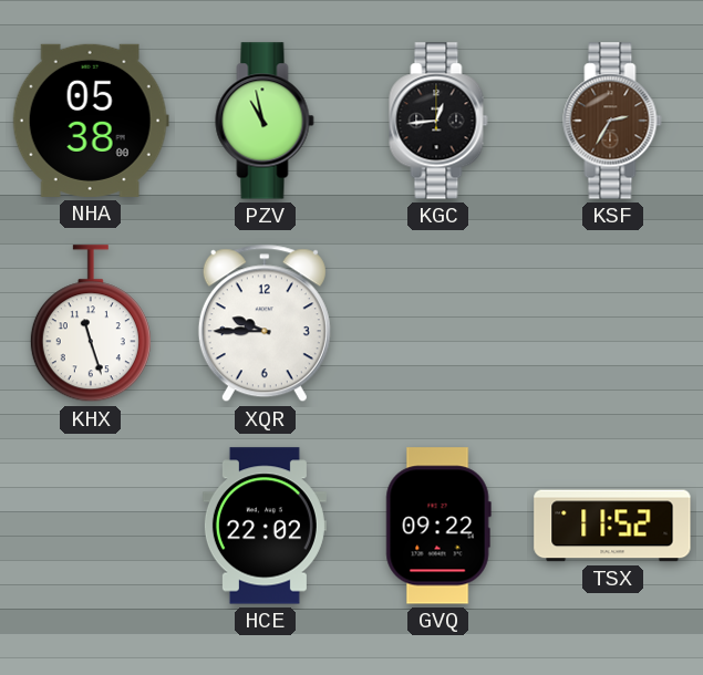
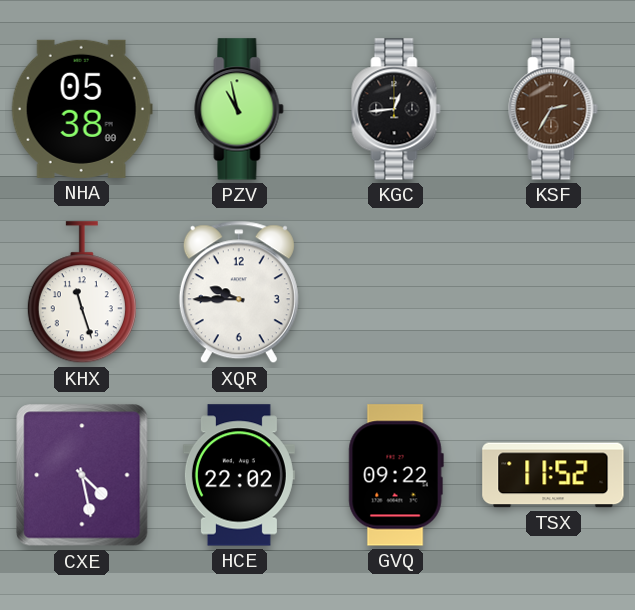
CXE: none -> 4:28
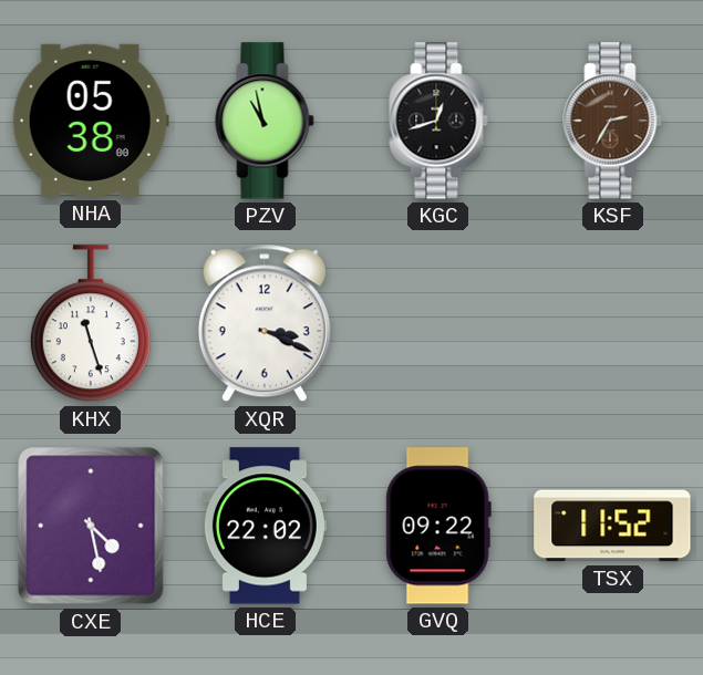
KGC: 12:44 -> 12:42
XQR: 9:45 -> 3:19
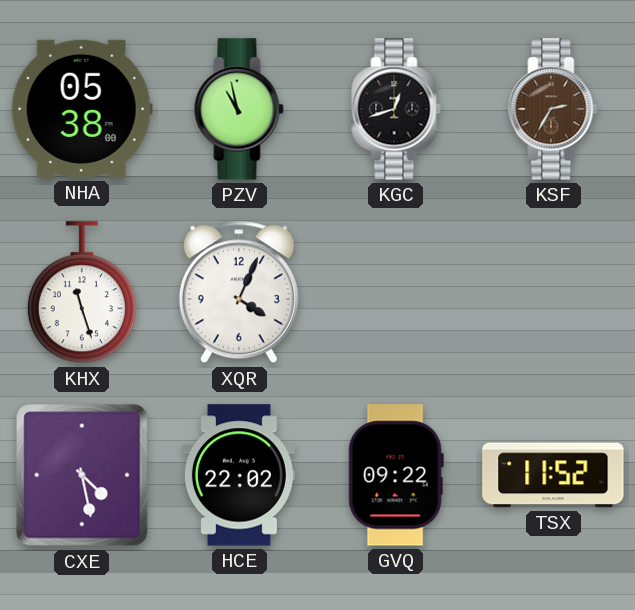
XQR: 3:19 -> 4:04
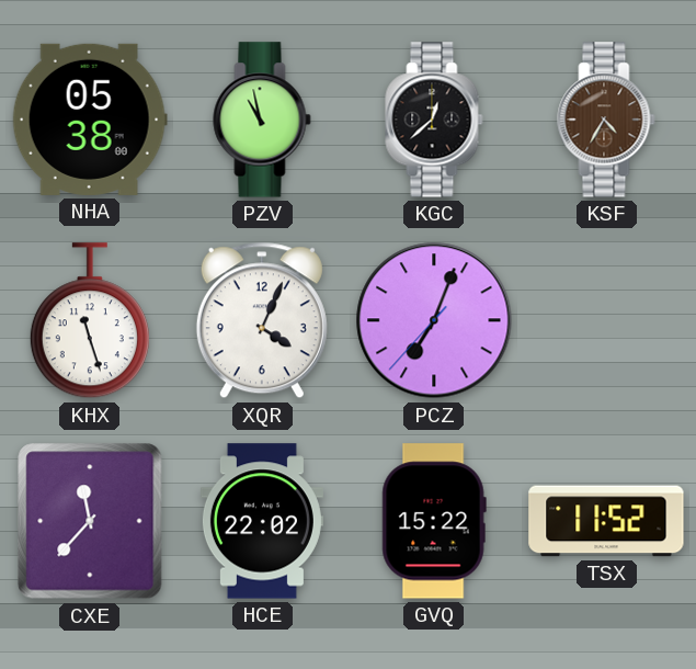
KGC: 12:42 -> 12:38
KSF: 2:35 -> 4:35
PCZ: none -> 7:03
CXE: 4:28 -> 11:37
GVQ: 09:22 -> 15:22
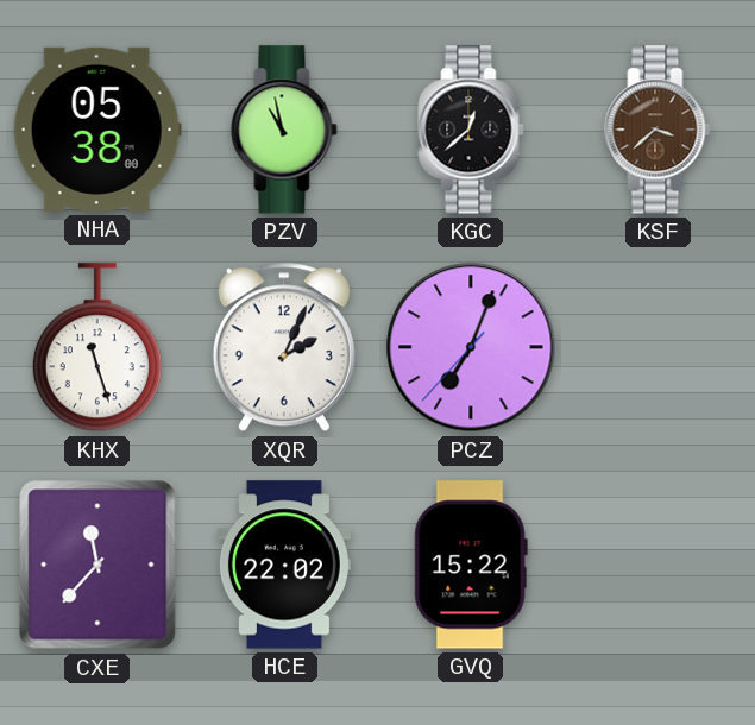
KSF: 4:35 -> 3:38
XQR: 4:04 -> 2:04
TSX: 11:52 -> none
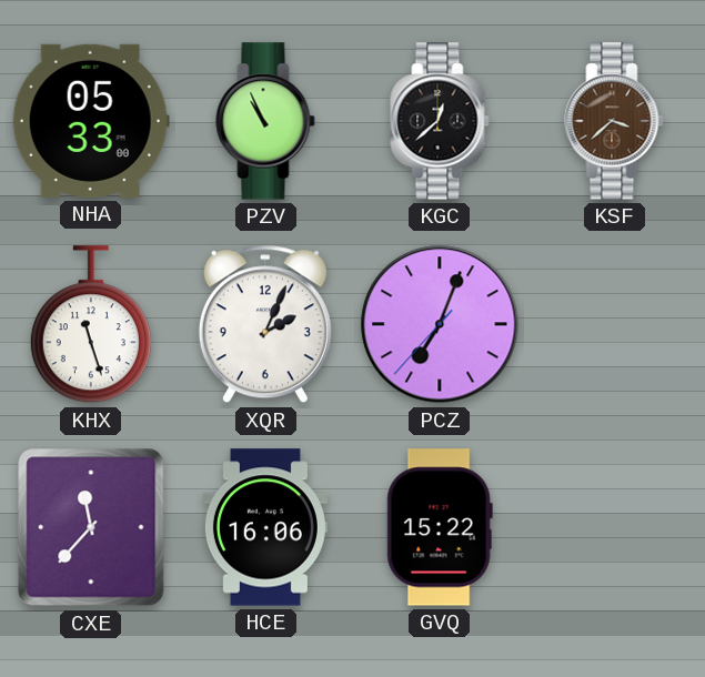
NHA: 05:38 -> 05:33
PZV: 10:58 -> 10:56
HCE: 22:02 -> 16:06
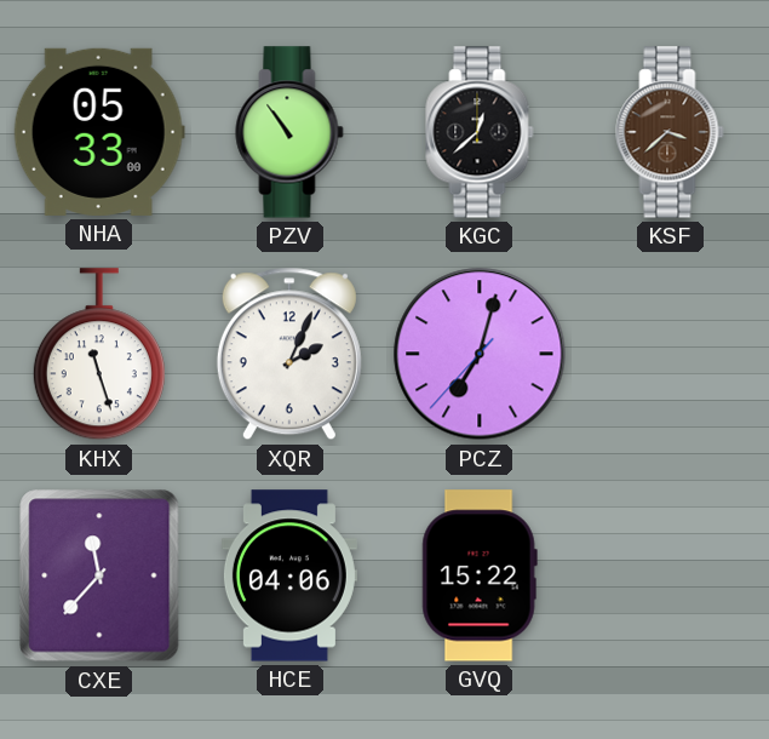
PZV: 10:56 -> 10:54
PCZ: 7:03 -> 7:02
HCE: 16:06 -> 04:06
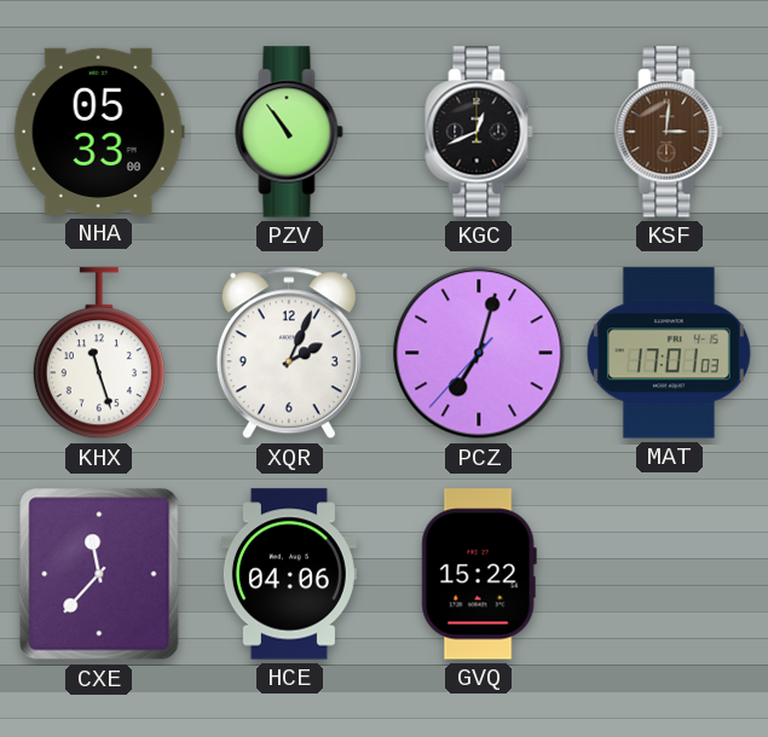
KGC: 12:38 -> 12:41
KSF: 3:38 -> 3:01
MAT: none -> 17:01
